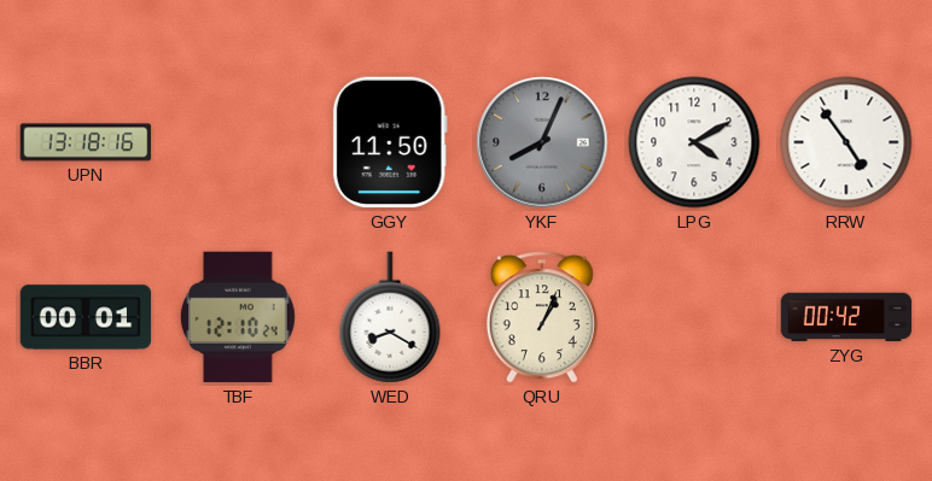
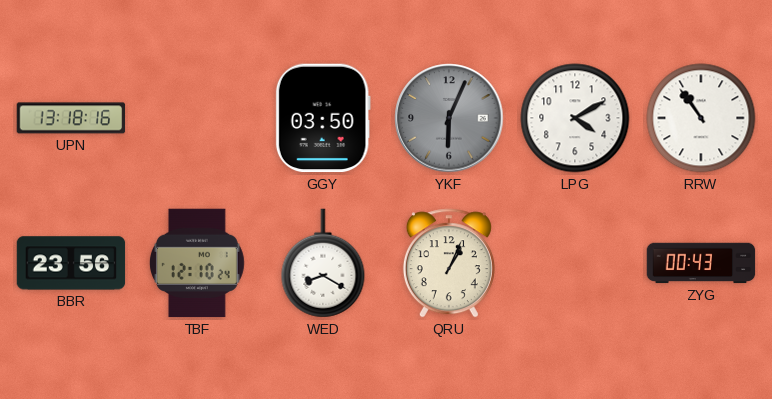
GGY: 11:50 -> 03:50
YKF: 8:04 -> 6:04
RRW: 4:54 -> 10:54
BBR: 00:01 -> 23:56
ZYG: 00:42 -> 00:43
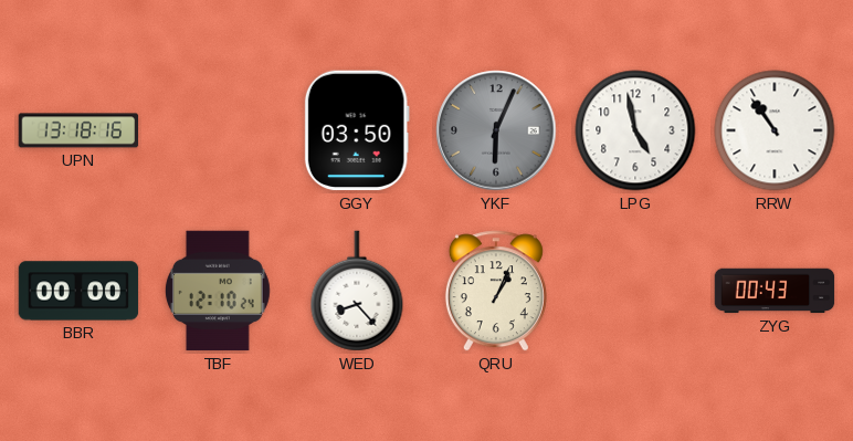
LPG: 4:10 -> 4:58
BBR: 23:56 -> 00:00
WED: 8:20 -> 8:23
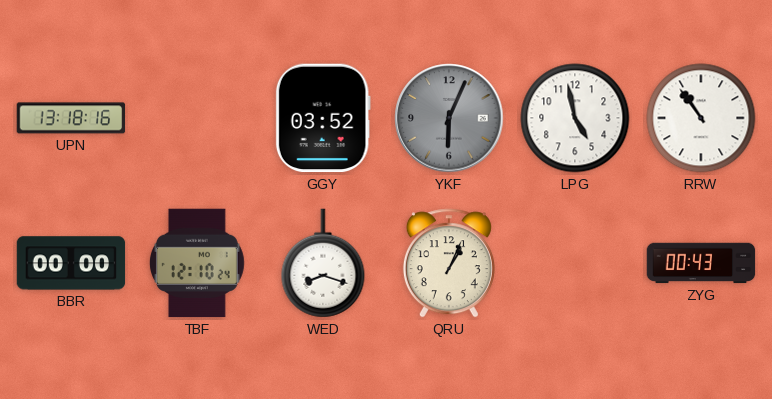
GGY: 03:50 -> 03:52
WED: 8:23 -> 8:18
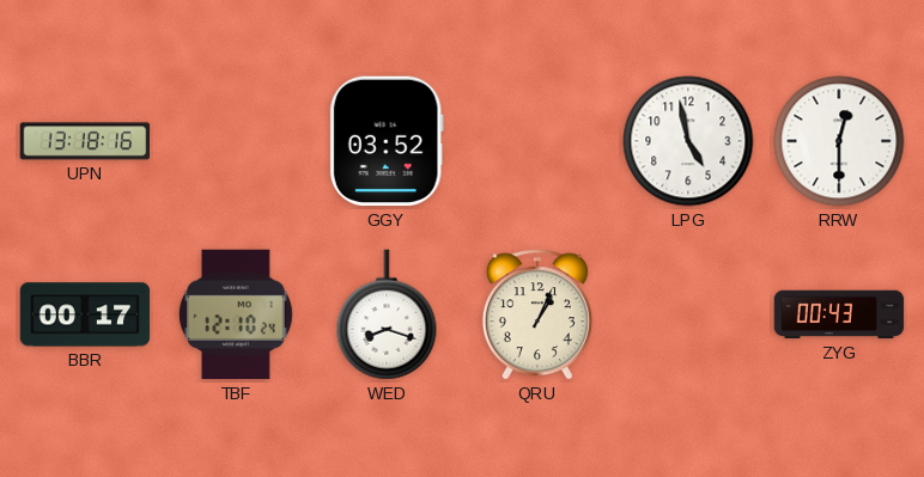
YKF: 6:04 -> none
RRW: 10:54 -> 12:30
BBR: 00:00 -> 00:17
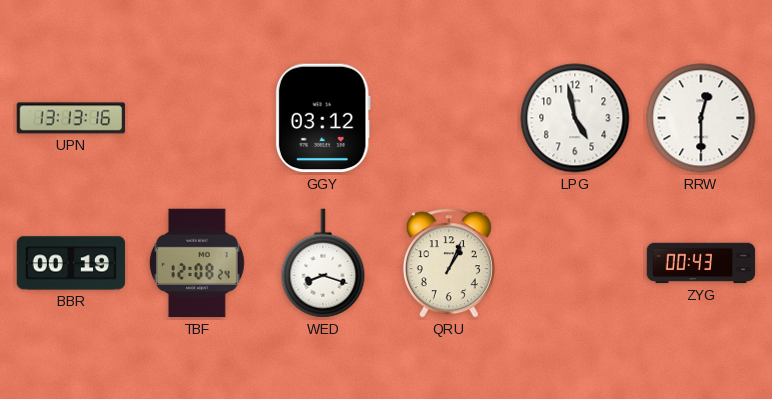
UPN: 13:18 -> 13:13
GGY: 03:52 -> 03:12
BBR: 00:17 -> 00:19
TBF: 12:10 -> 12:08
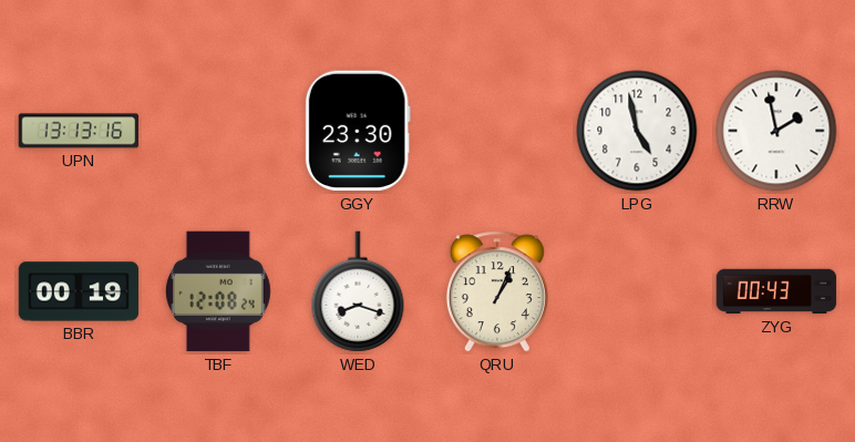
GGY: 03:12 -> 23:30
RRW: 12:30 -> 1:58
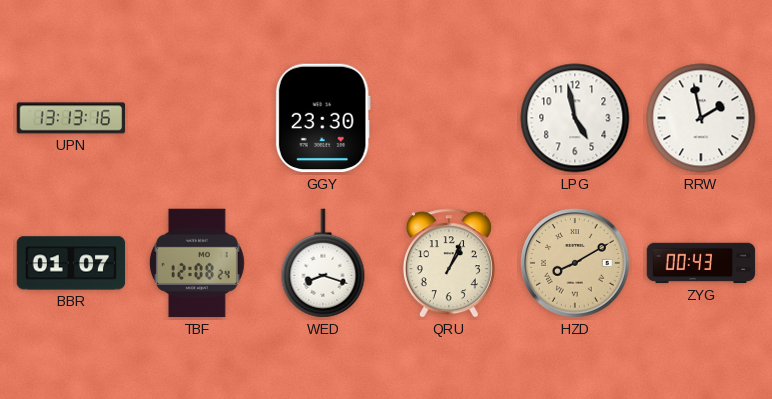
BBR: 00:19 -> 01:07
HZD: none -> 8:10
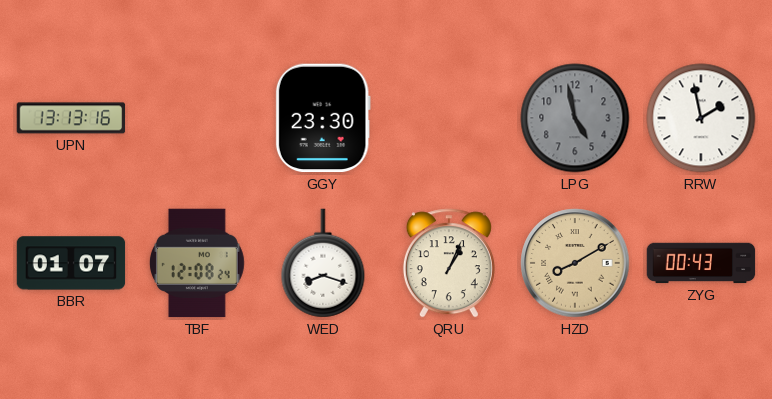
LPG dial: white -> grey
